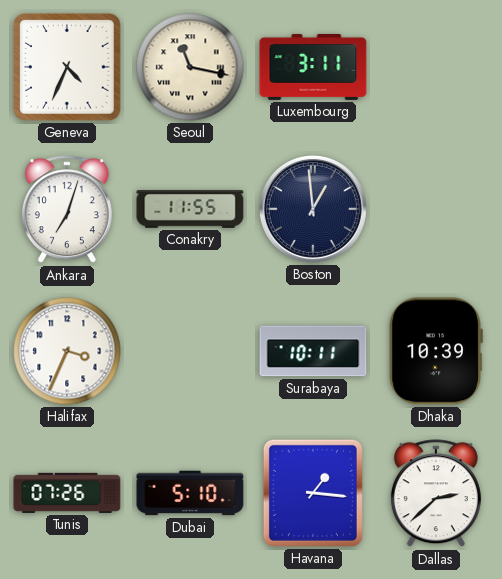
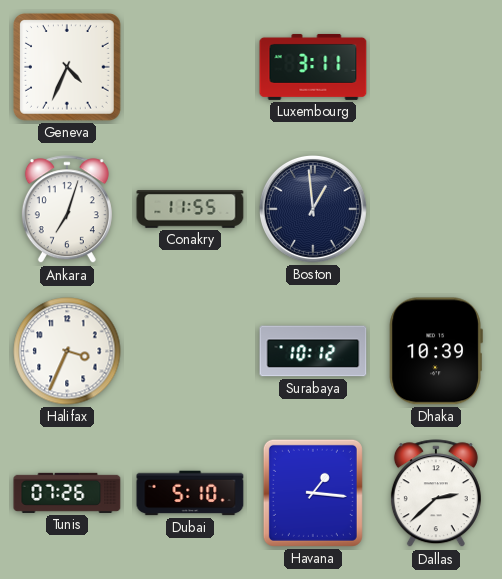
Seoul: 11:17 -> none
Surabaya: 10:11 -> 10:12
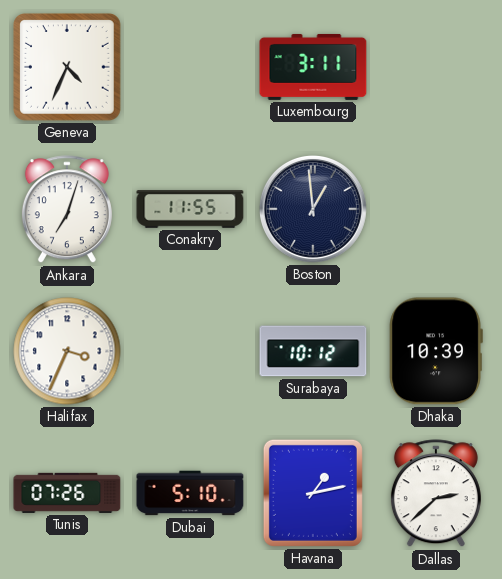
Havana: 1:16 -> 1:13
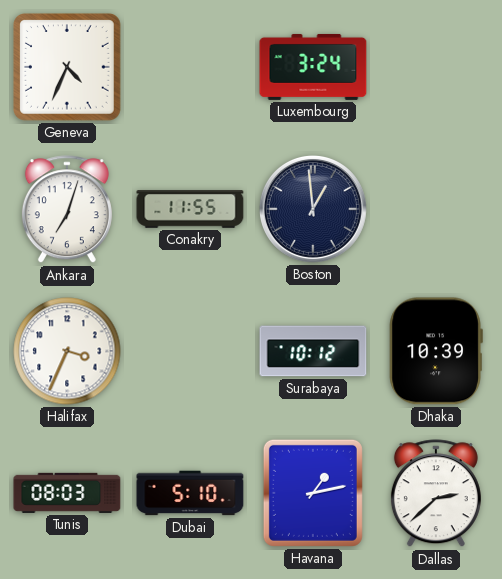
Luxembourg: 3:11 -> 3:24
Tunis: 07:26 -> 08:03
